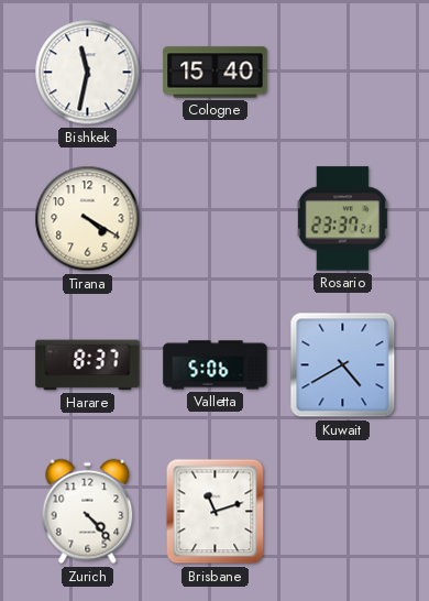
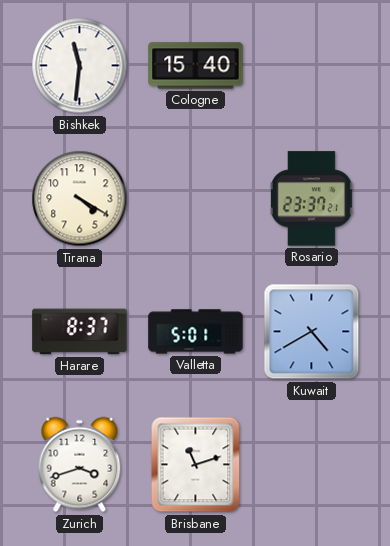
Bishkek: 11:32 -> 11:31
Valletta: 5:06 -> 5:01
Zurich: 4:23 -> 3:42
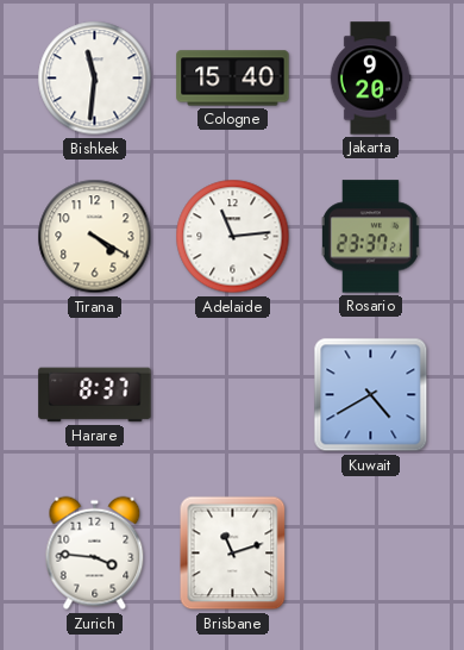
Jakarta: none -> 9:20
Adelaide: none -> 11:14
Valletta: 5:01 -> none
Zurich: 3:42 -> 3:46
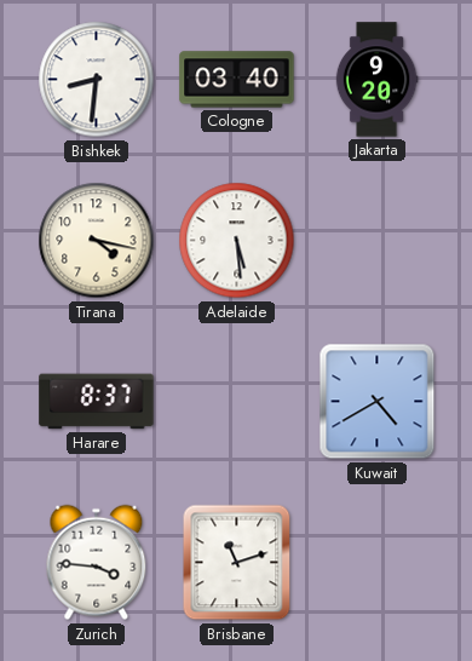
Bishkek: 11:31 -> 8:31
Cologne: 15:40 -> 03:40
Tirana: 4:20 -> 4:17
Adelaide: 11:14 -> 5:29
Rosario: 23:37 -> none
